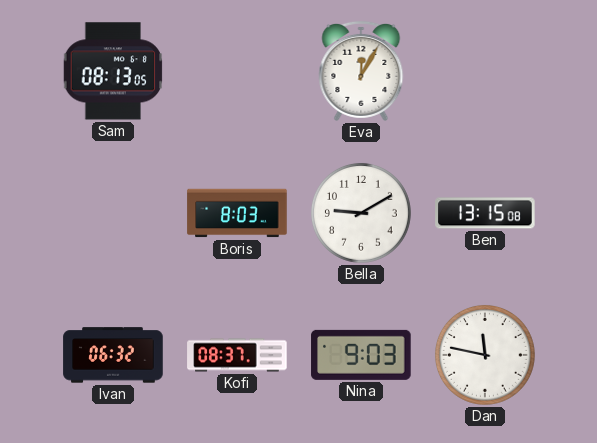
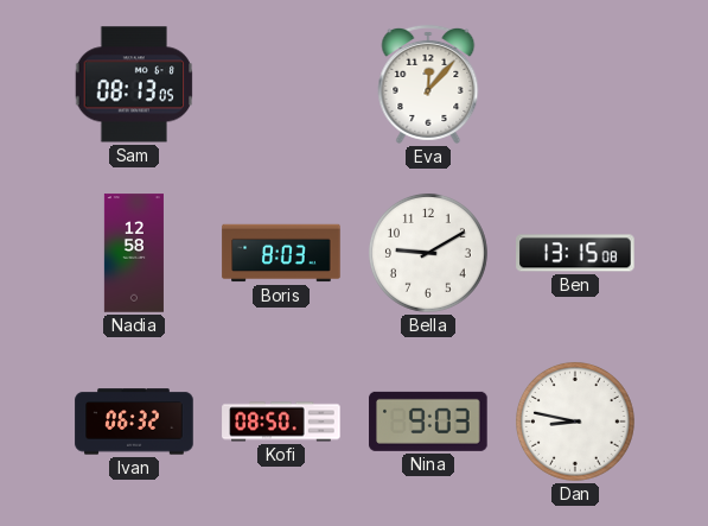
Eva: 12:05 -> 12:07
Nadia: none -> 12:58
Kofi: 08:37 -> 08:50
Dan: 11:47 -> 8:47
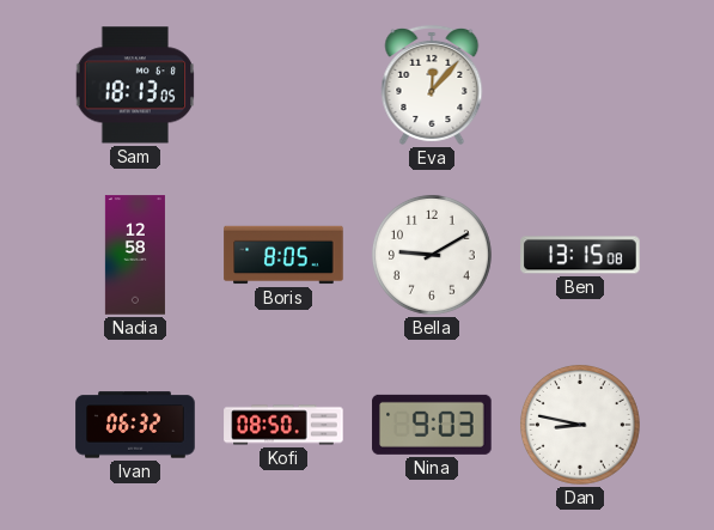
Sam: 08:13 -> 18:13
Boris: 8:03 -> 8:05
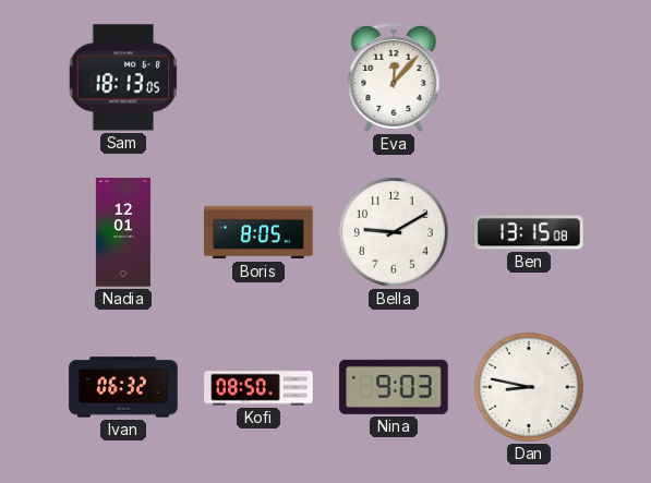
Nadia: 12:58 -> 12:01
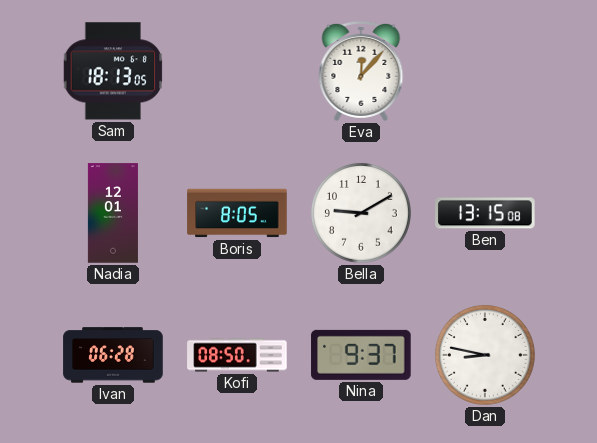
Ivan: 06:32 -> 06:28
Nina: 9:03 -> 9:37
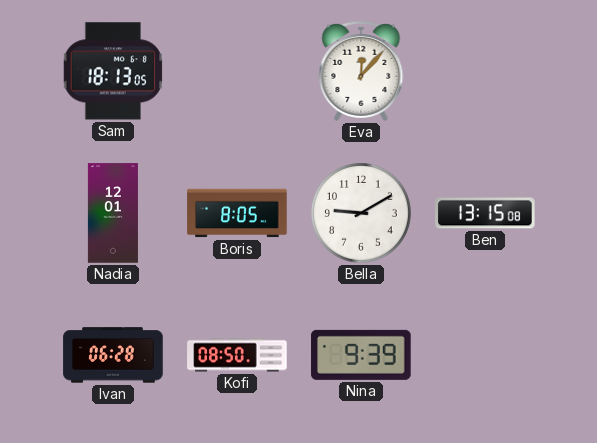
Nina: 9:37 -> 9:39
Dan: 8:47 -> none
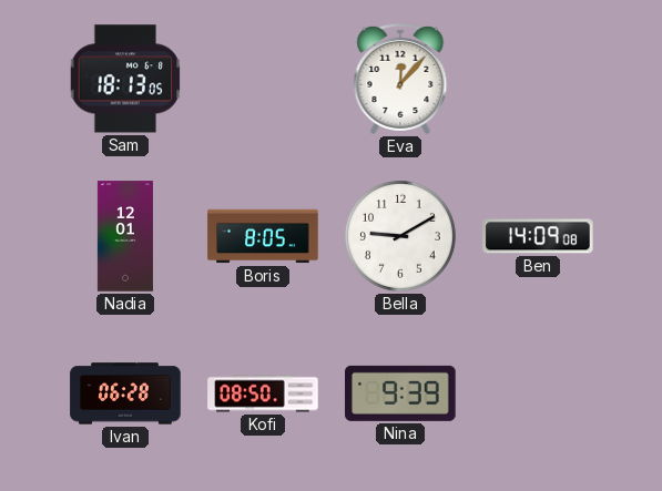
Ben: 13:15 -> 14:09
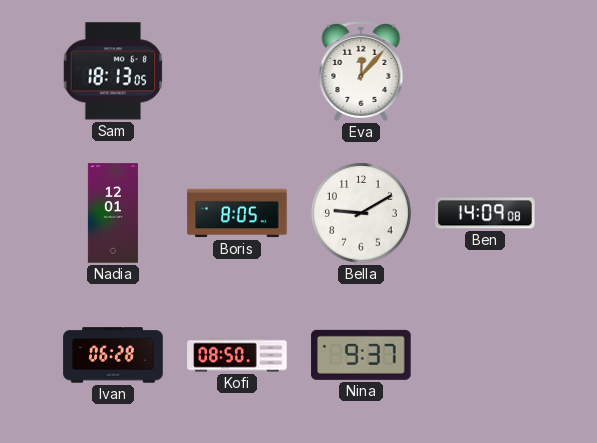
Nina: 9:39 -> 9:37
